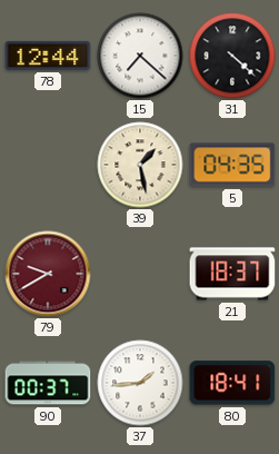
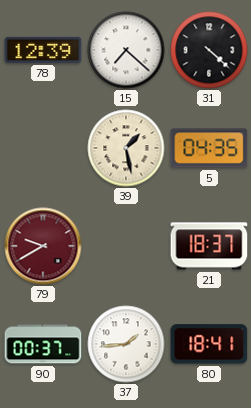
78: 12:44 -> 12:39
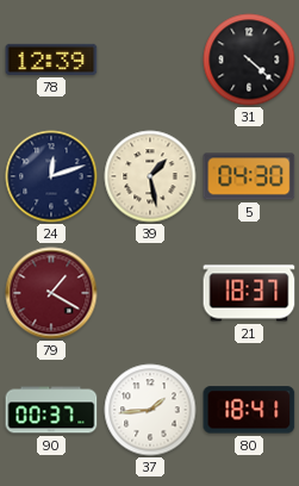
15: 7:22 -> none
24: none -> 12:12
5: 04:35 -> 04:30
79: 9:40 -> 1:20
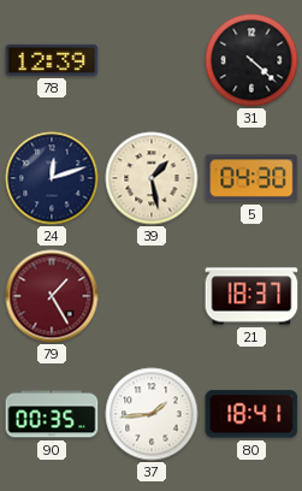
79: 1:20 -> 1:25
90: 00:37 -> 00:35
